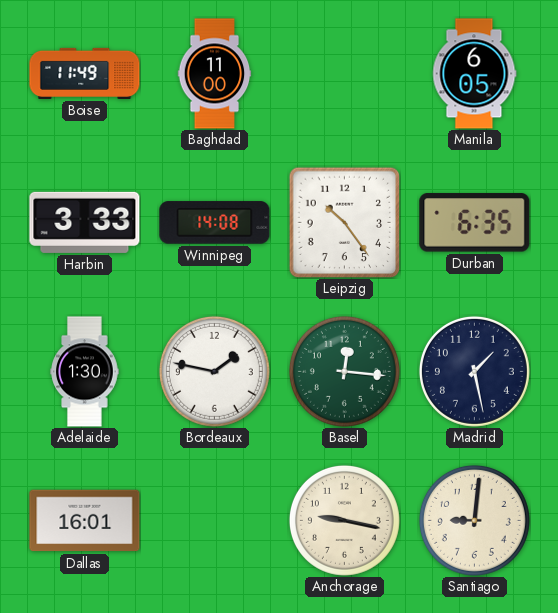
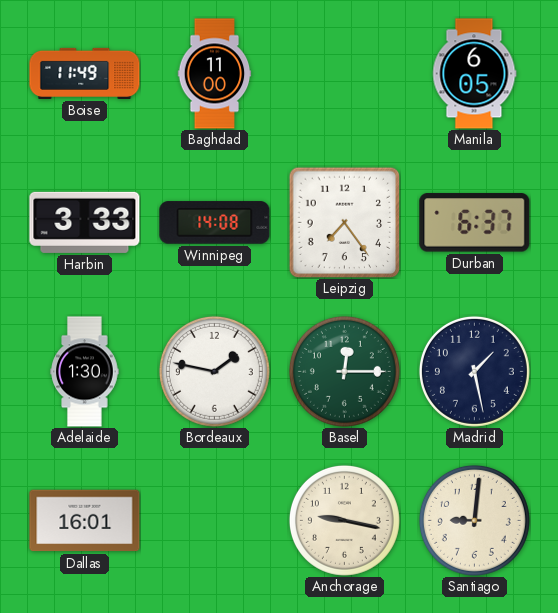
Leipzig: 10:24 -> 7:24
Durban: 6:35 -> 6:37
Basel: 12:16 -> 12:15
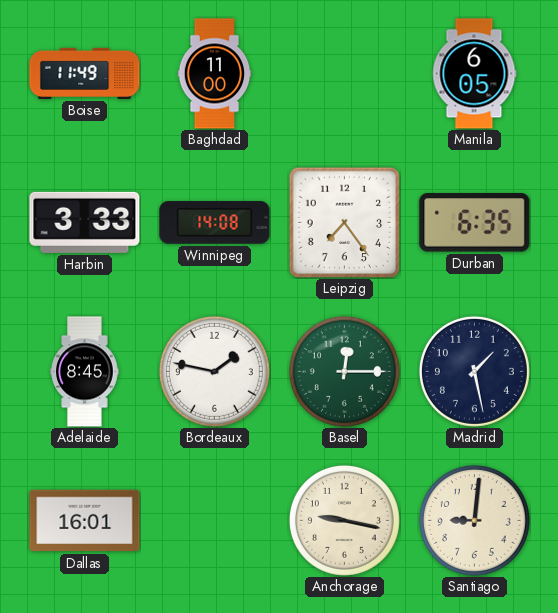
Durban: 6:37 -> 6:35
Adelaide: 1:30 -> 8:45
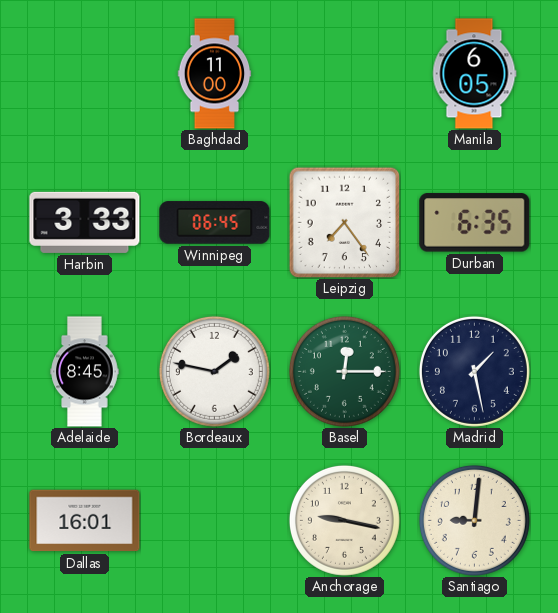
Boise: 11:49 -> none
Winnipeg: 14:08 -> 06:45
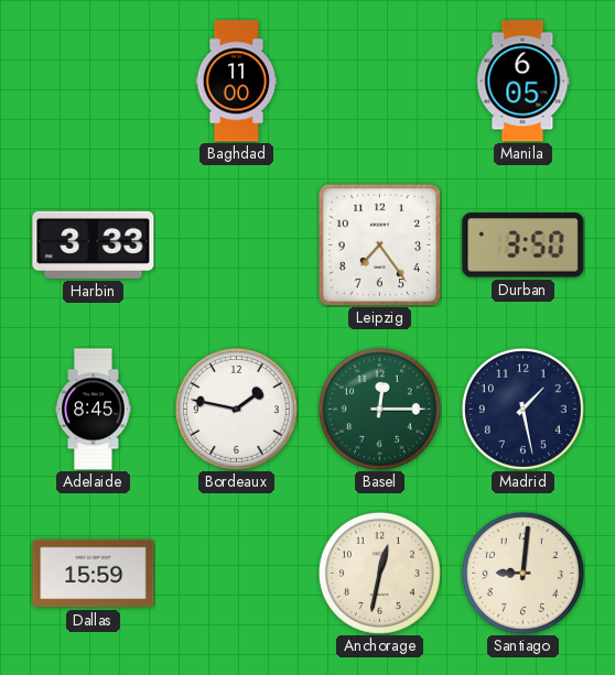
Winnipeg: 06:45 -> none
Durban: 6:35 -> 3:50
Dallas: 16:01 -> 15:59
Anchorage: 9:17 -> 12:32
